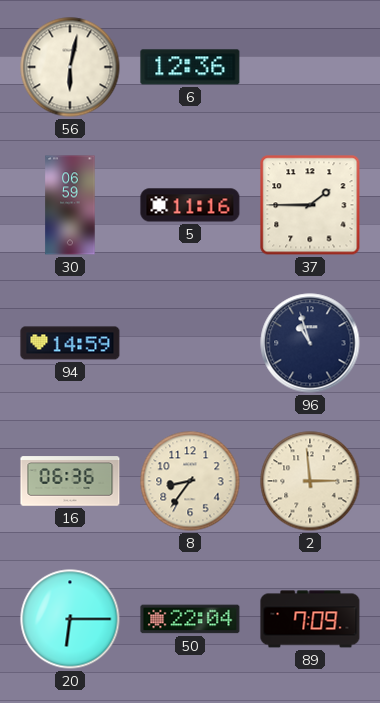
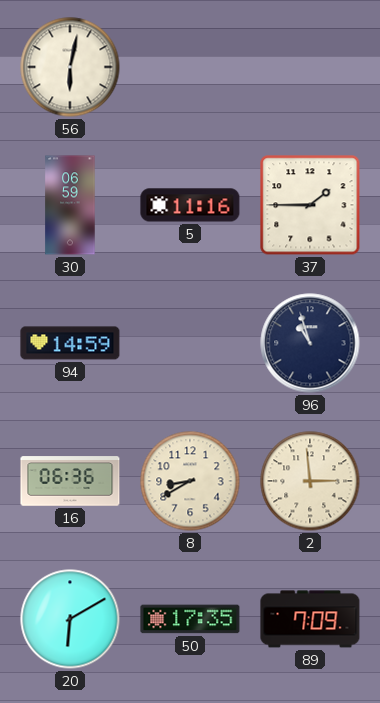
6: 12:36 -> none
8: 8:36 -> 8:40
20: 6:15 -> 6:10
50: 22:04 -> 17:35
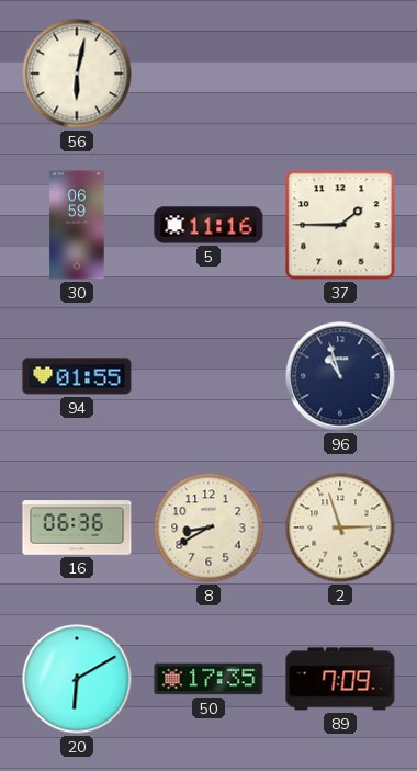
94: 14:59 -> 01:55
2: 2:59 -> 2:57
